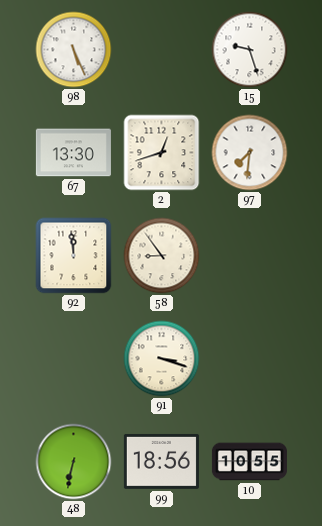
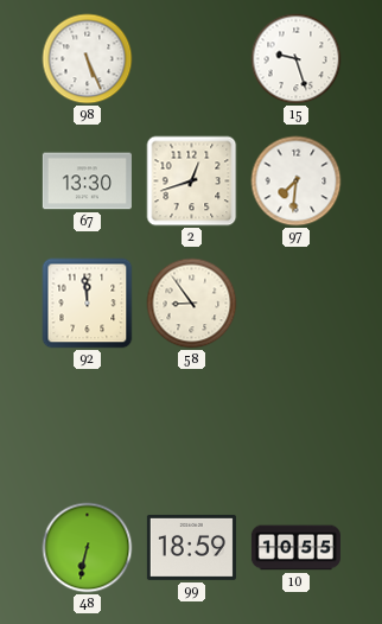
91: 3:18 -> none
99: 18:56 -> 18:59
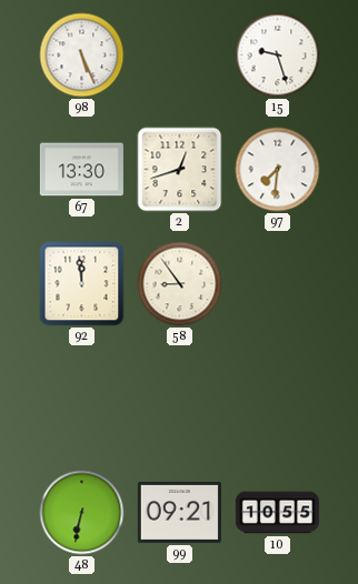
99: 18:59 -> 09:21
